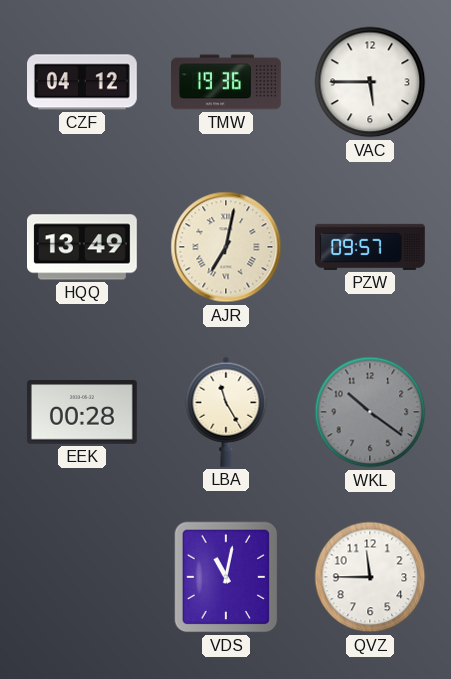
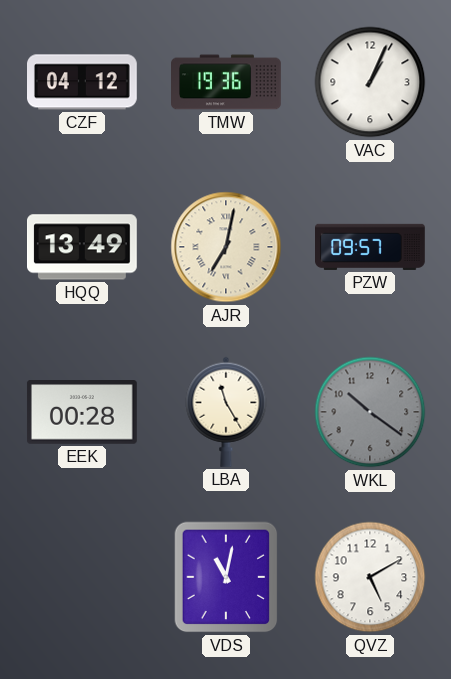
VAC: 5:45 -> 1:04
QVZ: 11:45 -> 5:10
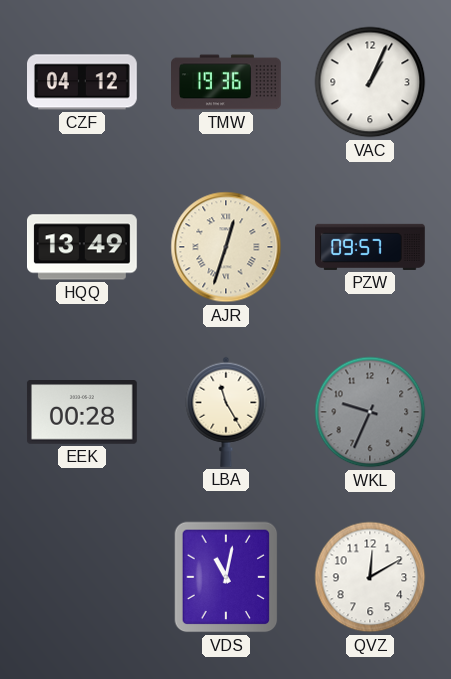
AJR: 7:02 -> 12:33
WKL: 10:21 -> 9:34
QVZ: 5:10 -> 12:10
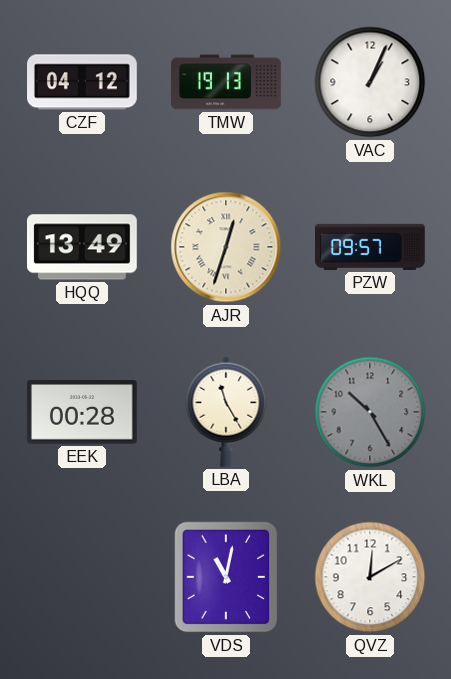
TMW: 19:36 -> 19:13
WKL: 9:34 -> 10:25
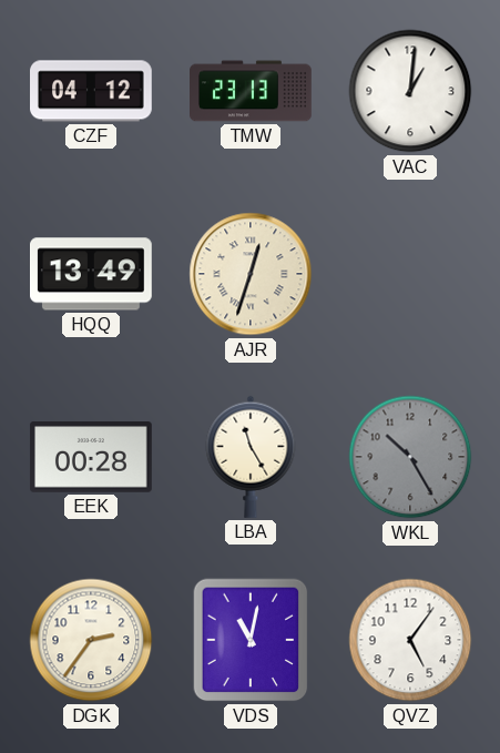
TMW: 19:13 -> 23:13
VAC: 1:04 -> 1:01
PZW: 09:57 -> none
DGK: none -> 2:36
QVZ: 12:10 -> 5:06
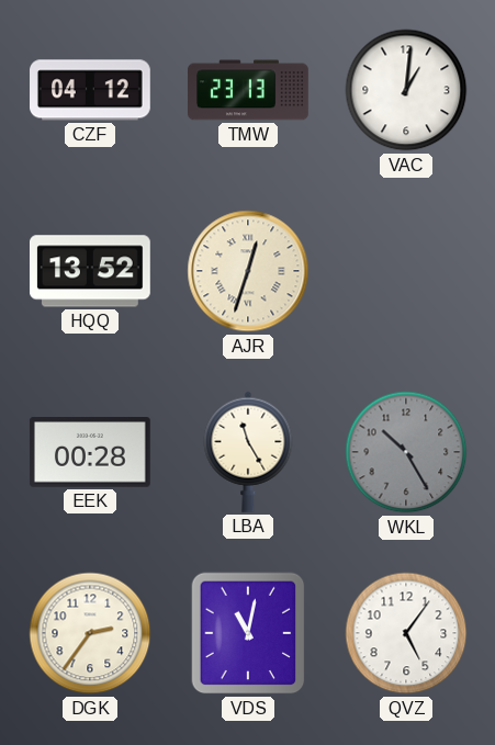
HQQ: 13:49 -> 13:52
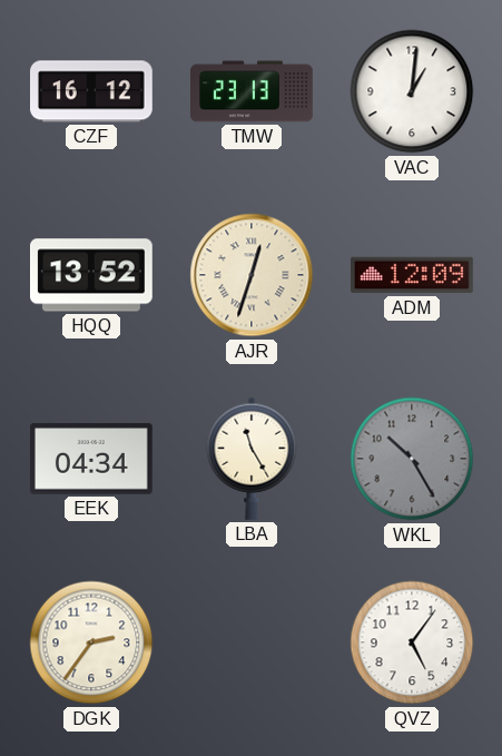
CZF: 04:12 -> 16:12
ADM: none -> 12:09
EEK: 00:28 -> 04:34
VDS: 11:02 -> none
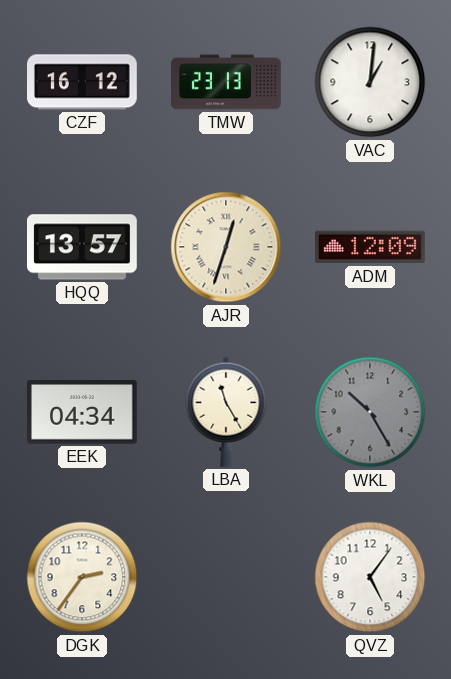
HQQ: 13:52 -> 13:57
